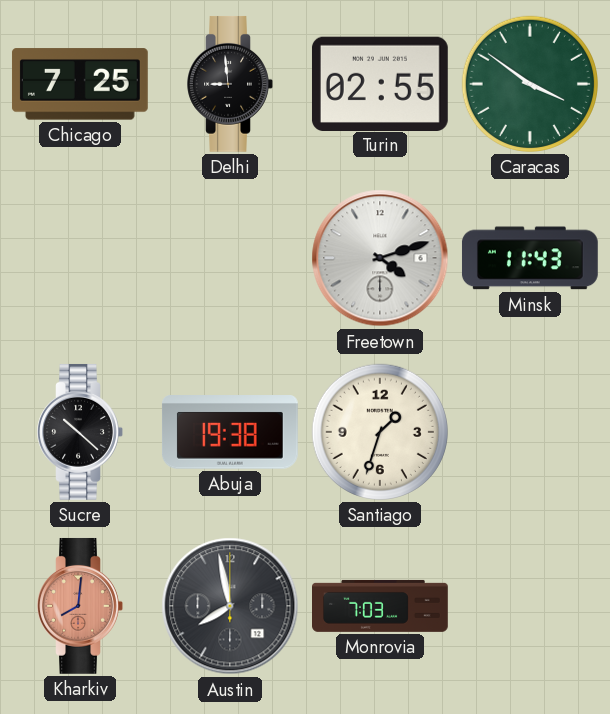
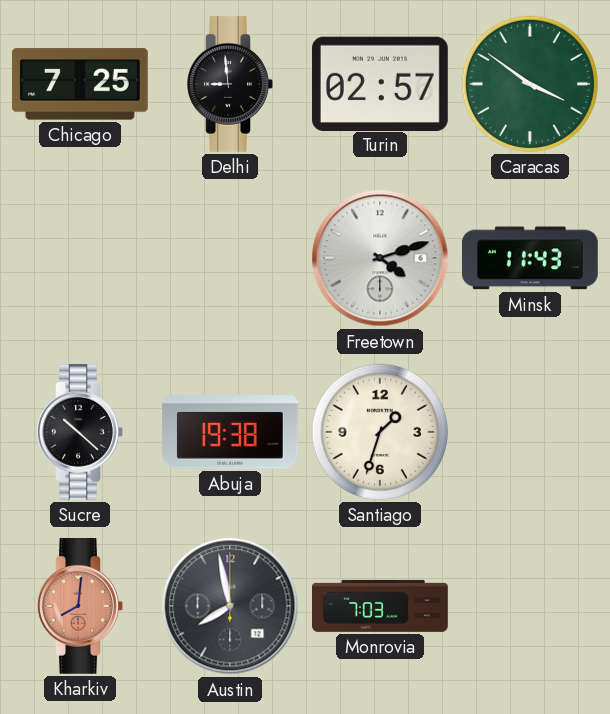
Turin: 02:55 -> 02:57
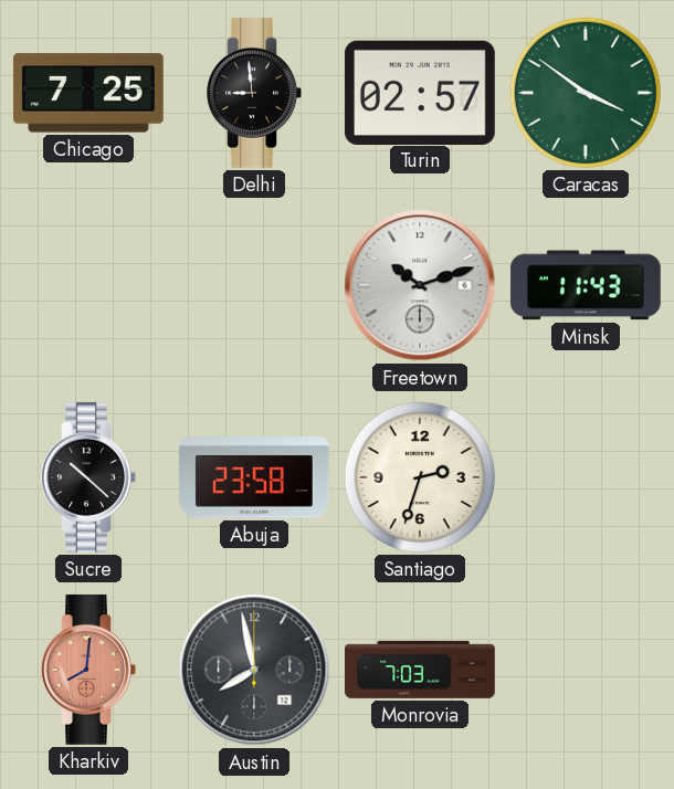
Freetown: 4:12 -> 10:12
Abuja: 19:38 -> 23:58
Santiago: 1:33 -> 2:33
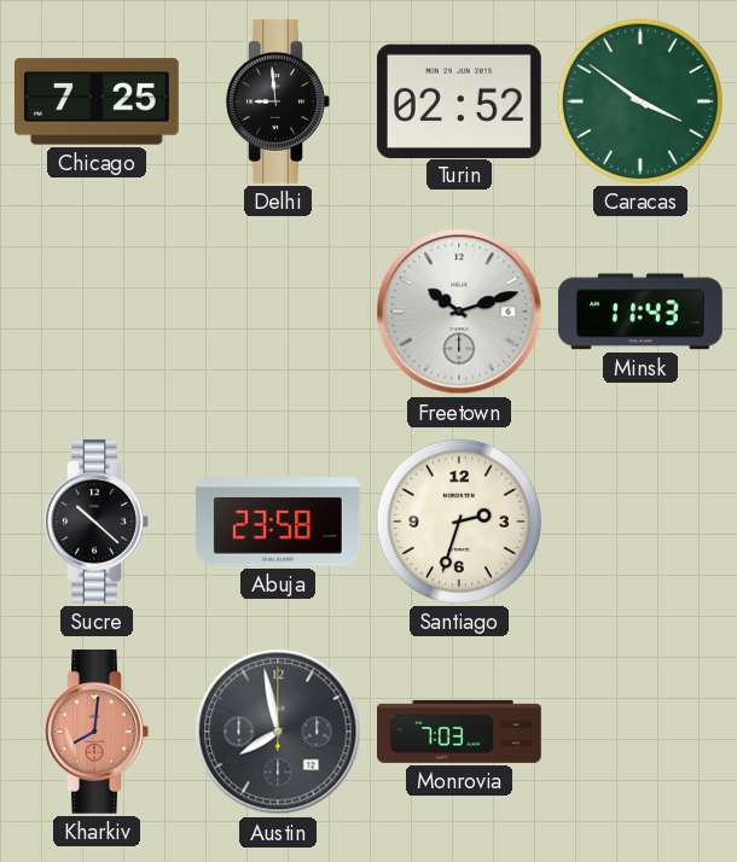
Turin: 02:57 -> 02:52
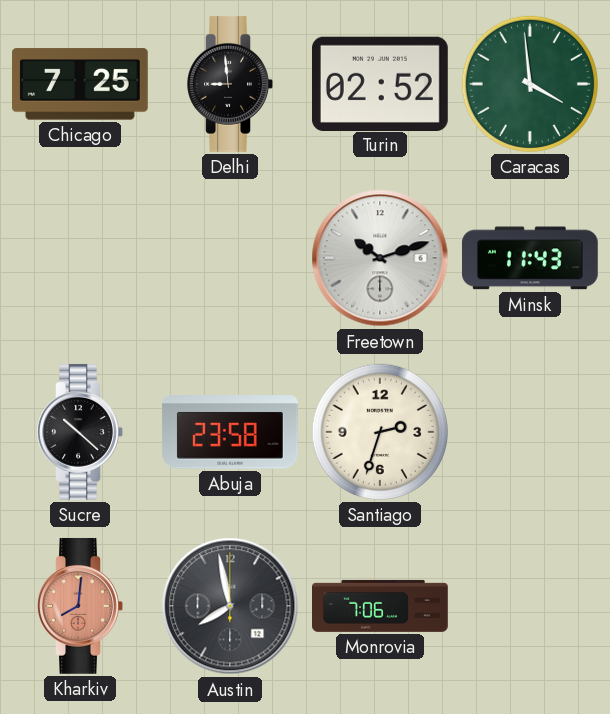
Caracas: 3:51 -> 3:59
Monrovia: 7:03 -> 7:06
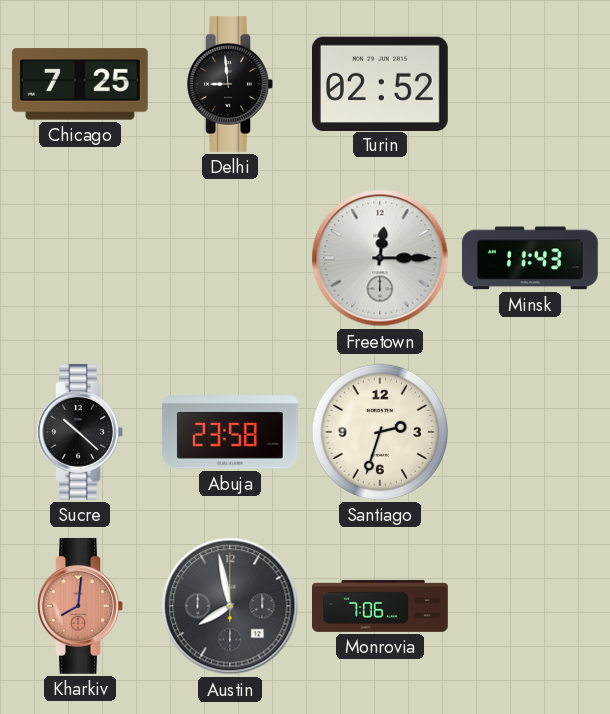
Caracas: 3:59 -> none
Freetown: 10:12 -> 12:15
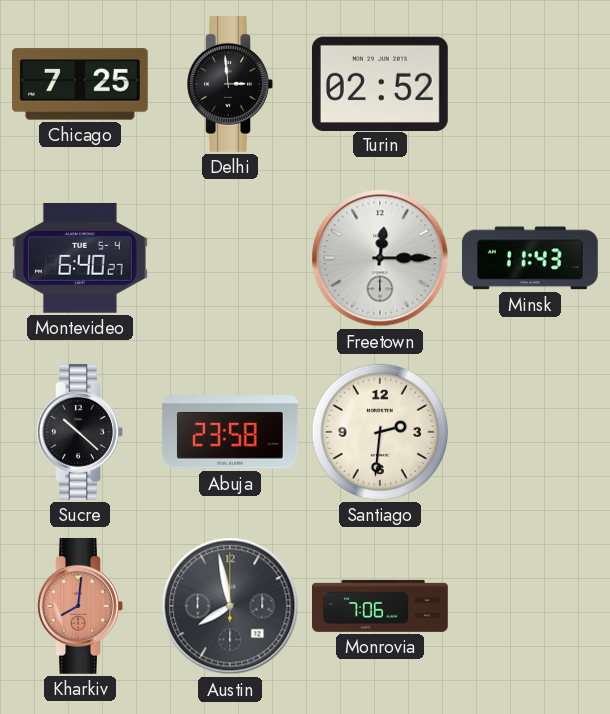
Delhi: 8:59 -> 2:59
Montevideo: none -> 6:40
Santiago: 2:33 -> 2:31
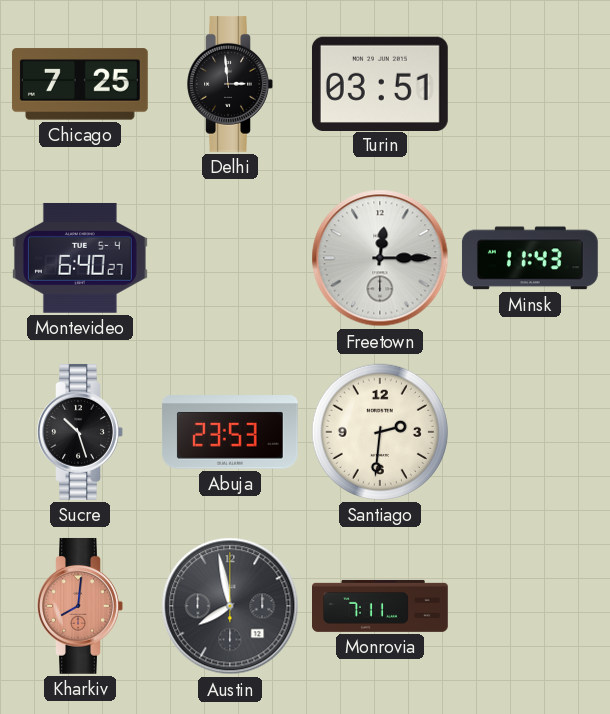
Turin: 02:52 -> 03:51
Sucre: 10:22 -> 10:27
Abuja: 23:58 -> 23:53
Monrovia: 7:06 -> 7:11
